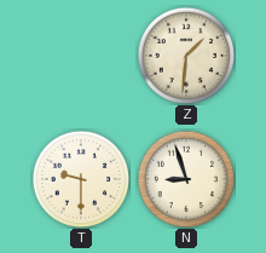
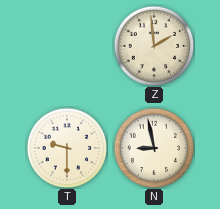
Z: 1:31 -> 1:59
N: 8:57 -> 8:58
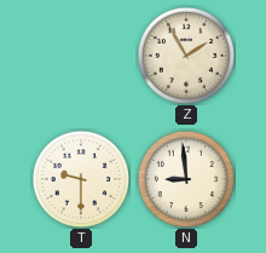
Z: 1:59 -> 1:55
N: 8:58 -> 8:59
